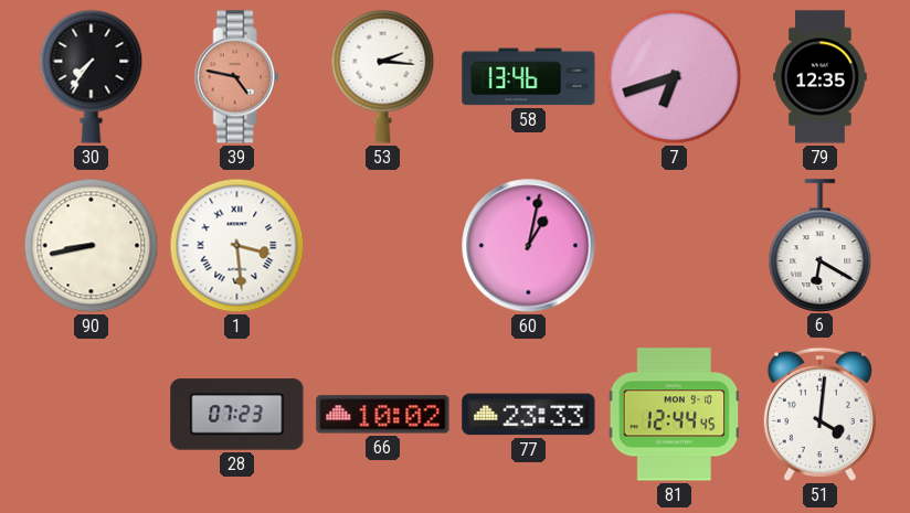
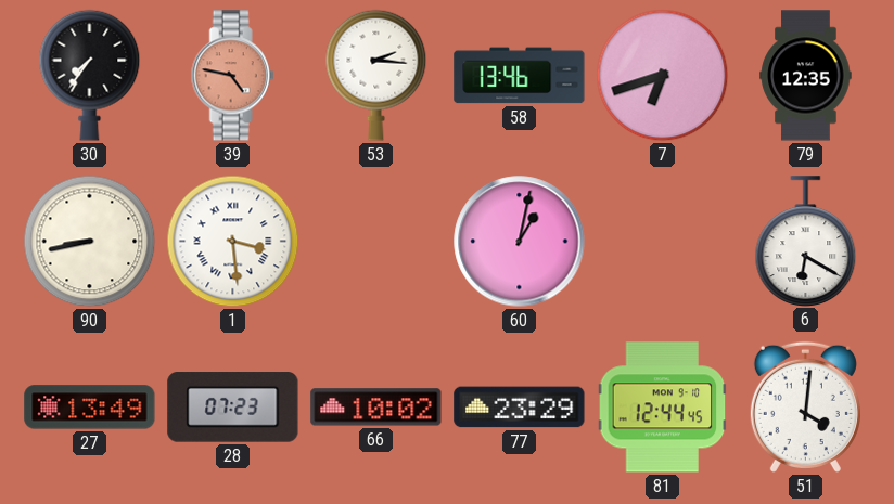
27: none -> 13:49
77: 23:33 -> 23:29
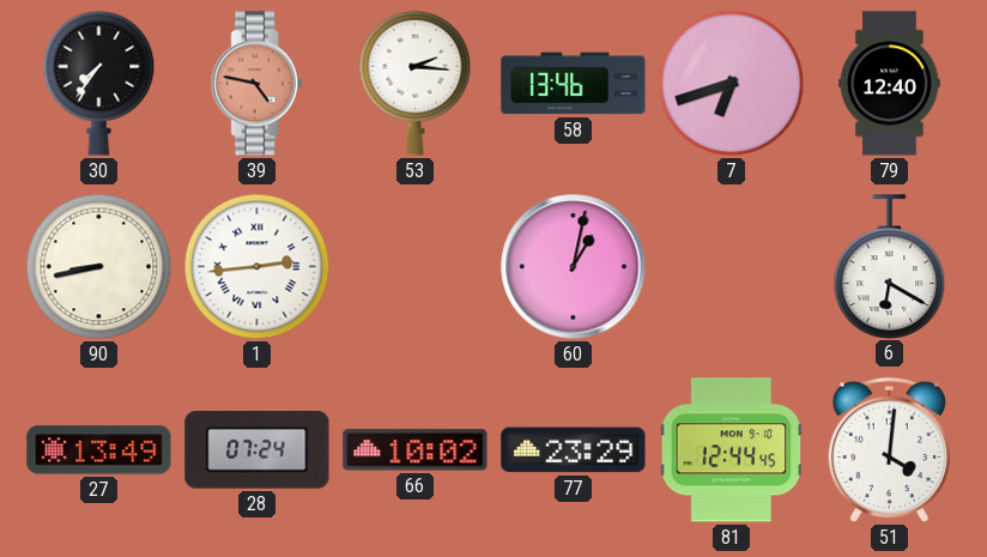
79: 12:35 -> 12:40
1: 3:29 -> 2:44
28: 07:23 -> 07:24
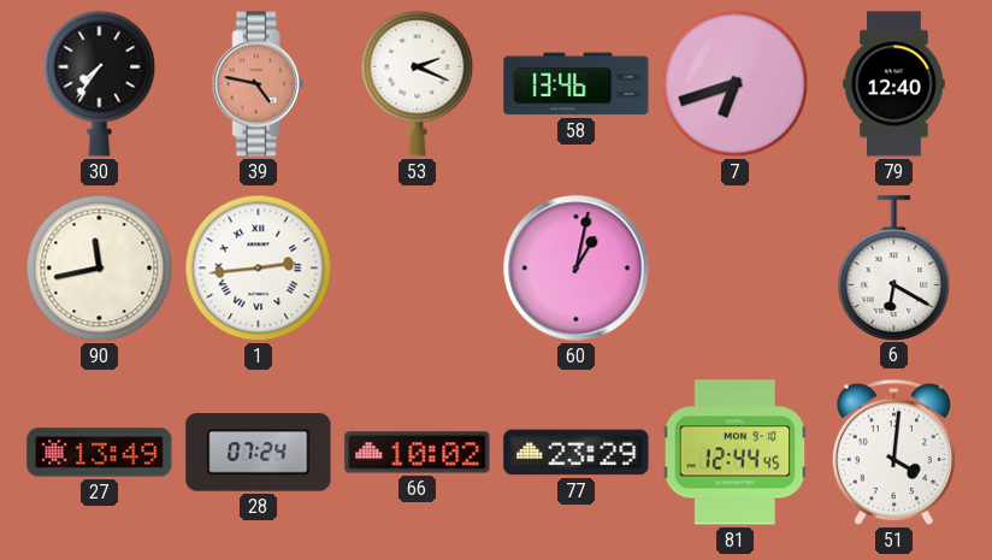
53: 2:16 -> 2:19
90: 8:43 -> 11:43
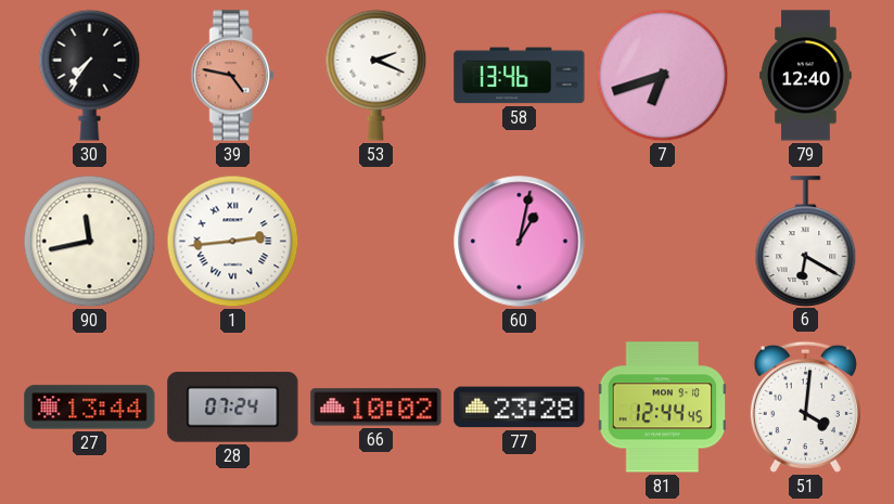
27: 13:49 -> 13:44
77: 23:29 -> 23:28
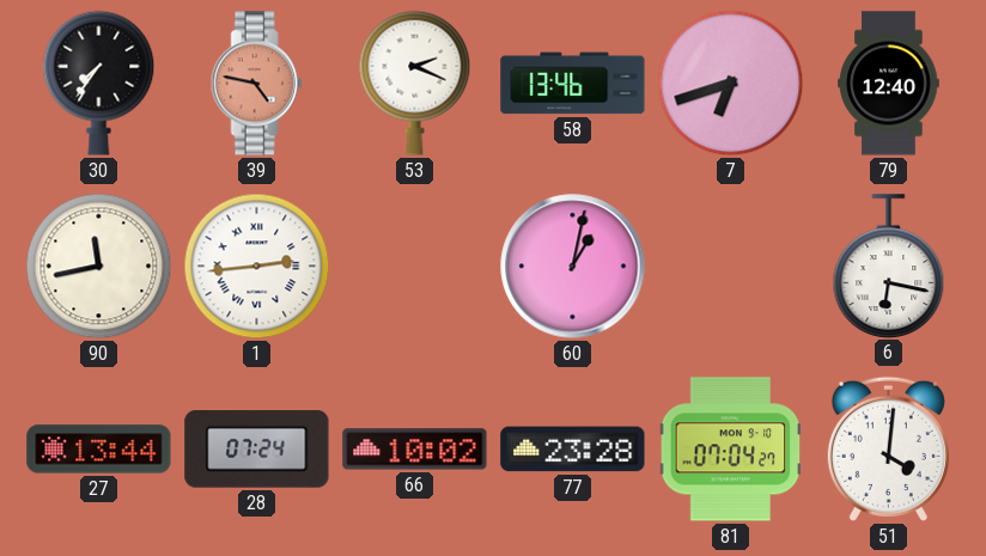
6: 6:20 -> 6:17
81: 12:44 -> 07:04
